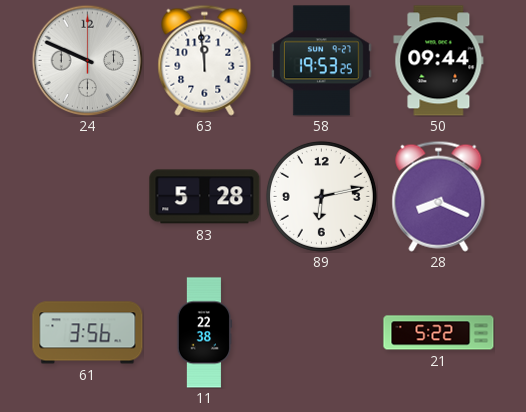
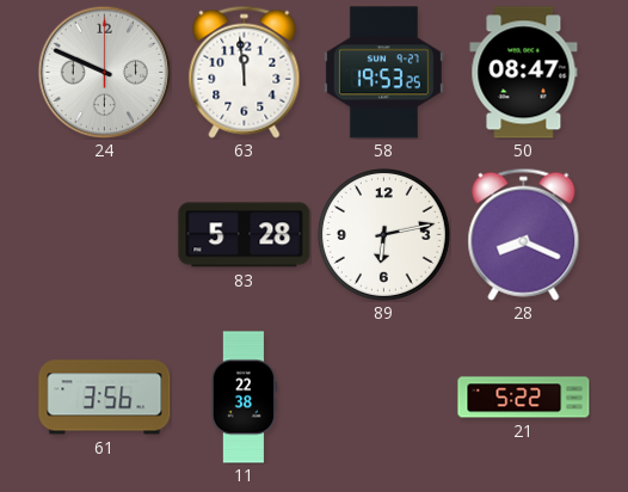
50: 09:44 -> 08:47
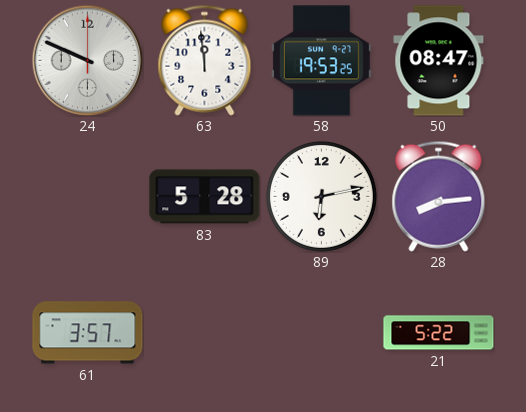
28: 8:19 -> 8:14
61: 3:56 -> 3:57
11: 22:38 -> none
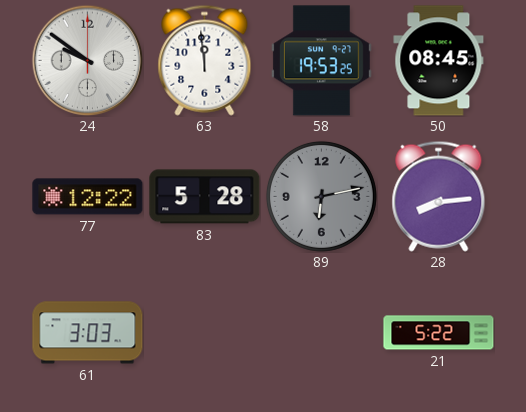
24: 9:49 -> 9:51
50: 08:47 -> 08:45
77: none -> 12:22
89 dial: white -> grey
61: 3:57 -> 3:03
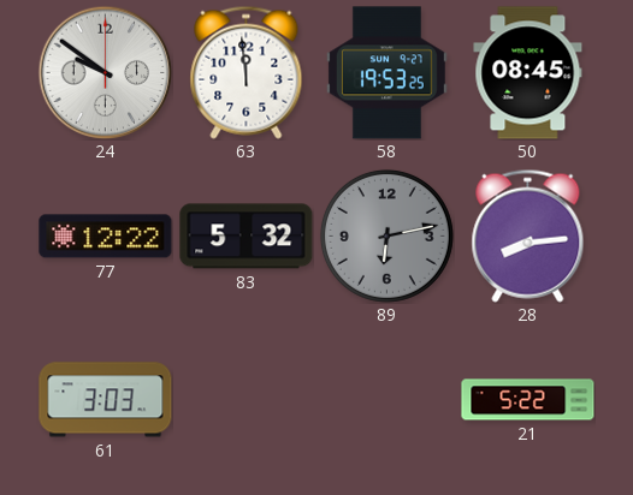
83: 5:28 -> 5:32
